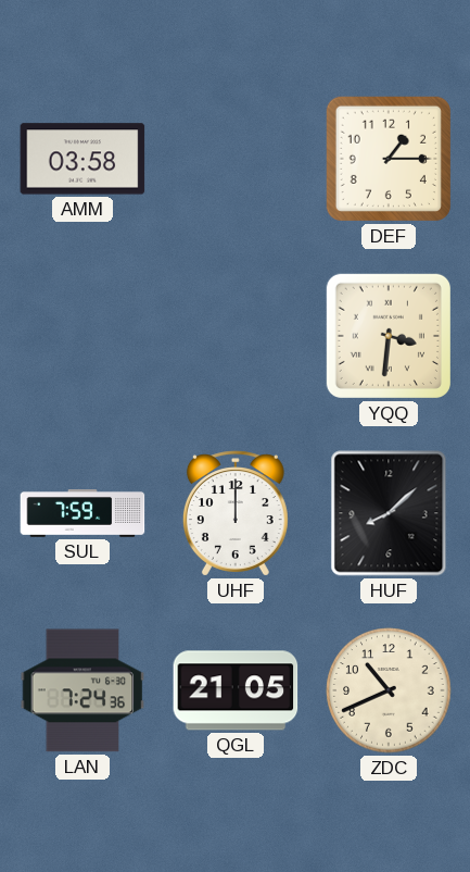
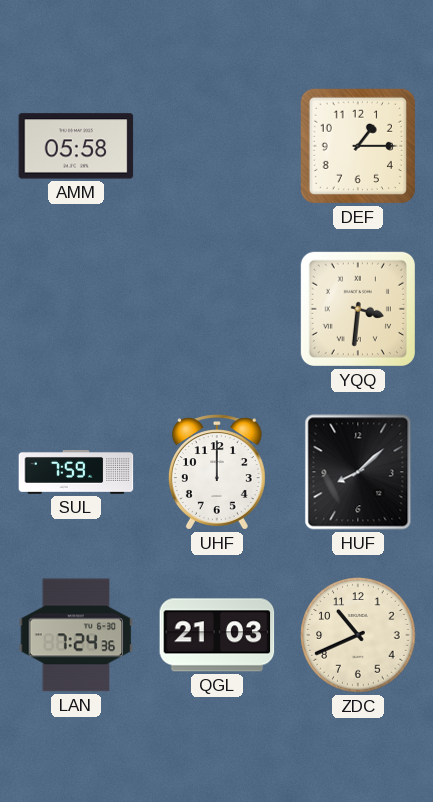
AMM: 03:58 -> 05:58
QGL: 21:05 -> 21:03
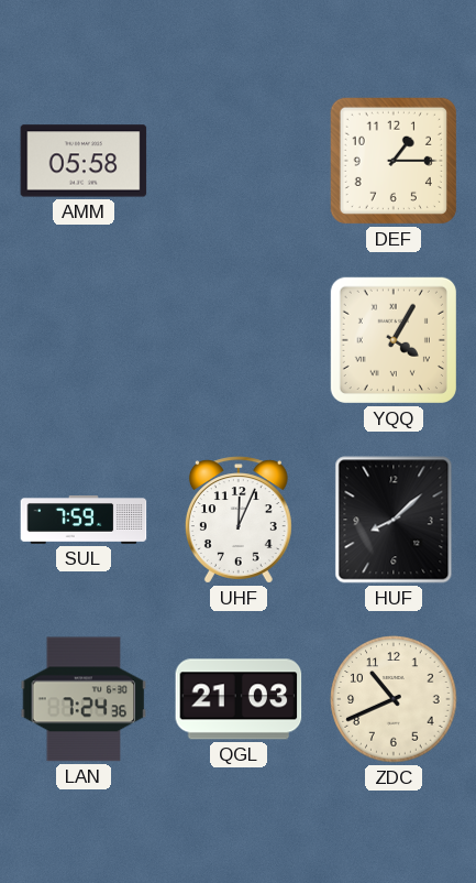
YQQ: 3:31 -> 4:05
UHF: 12:00 -> 12:04
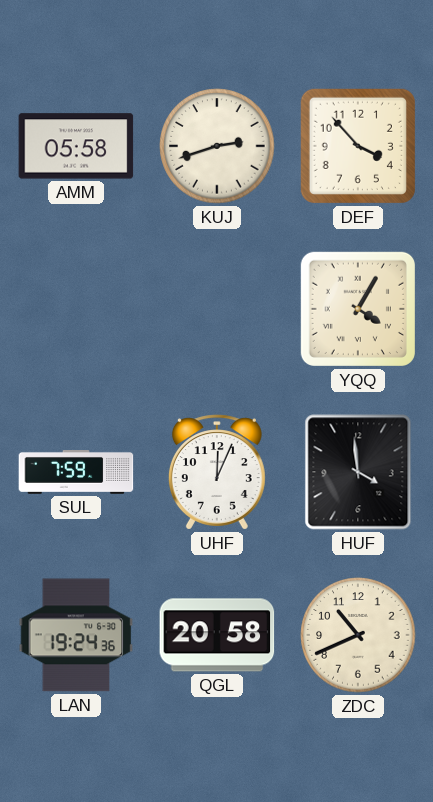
KUJ: none -> 2:42
DEF: 1:15 -> 3:53
HUF: 8:08 -> 3:59
LAN: 7:24 -> 19:24
QGL: 21:03 -> 20:58
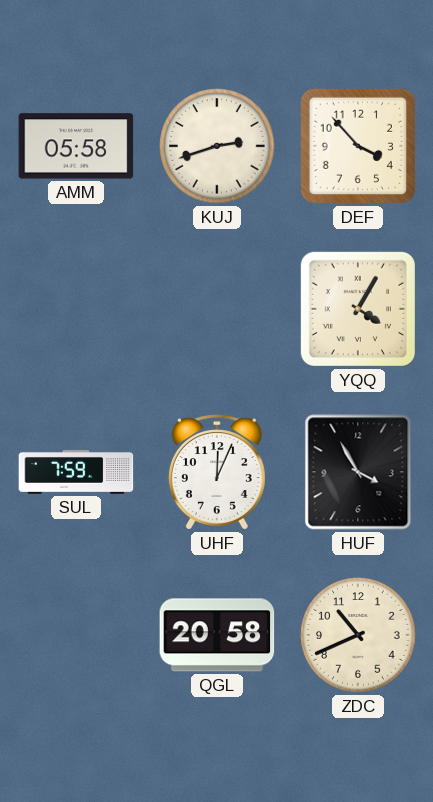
HUF: 3:59 -> 3:55
LAN: 19:24 -> none
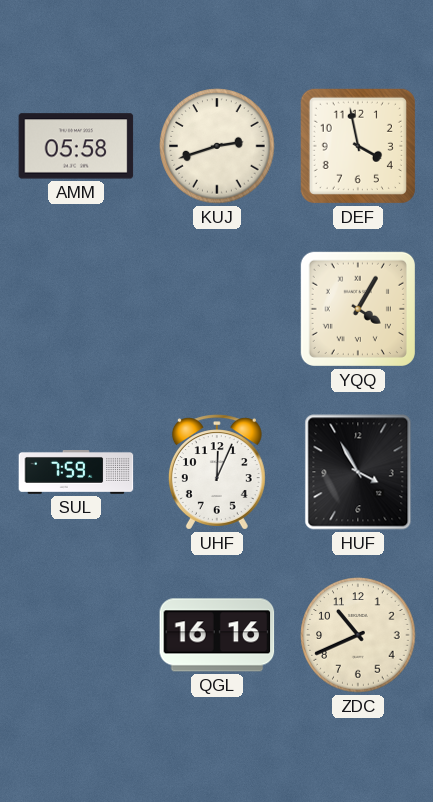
DEF: 3:53 -> 3:58
QGL: 20:58 -> 16:16
